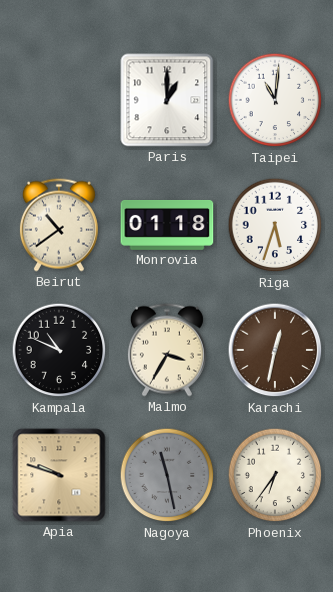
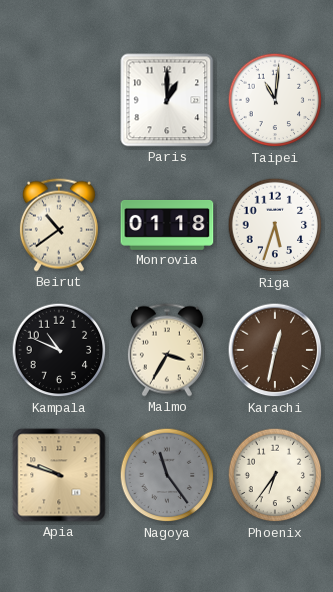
Nagoya: 11:28 -> 11:24
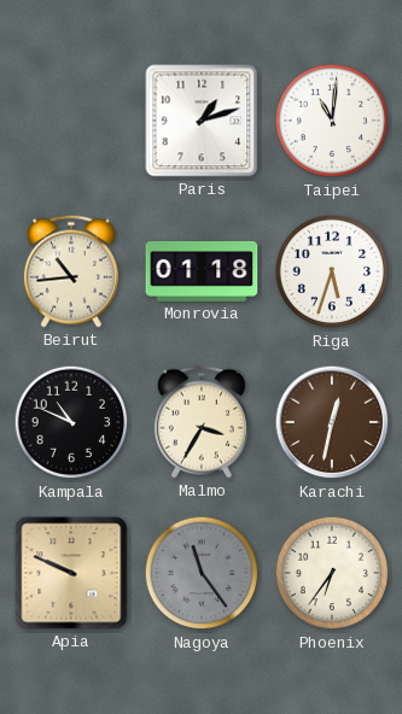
Paris: 1:00 -> 1:12
Beirut: 10:39 -> 10:44
Apia: 9:48 -> 9:49
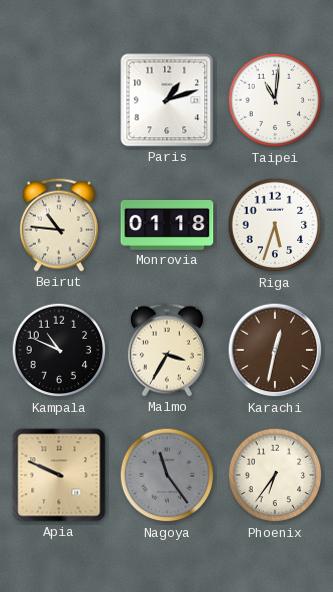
Beirut: 10:44 -> 10:46
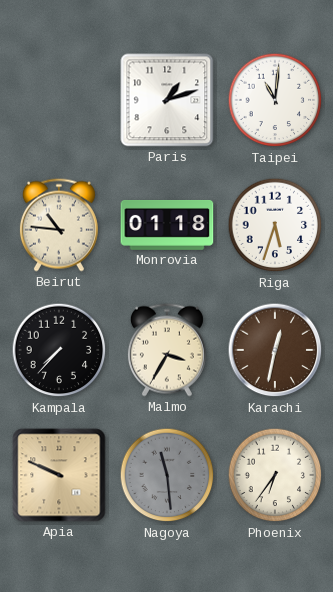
Kampala: 10:49 -> 7:37
Nagoya: 11:24 -> 11:29
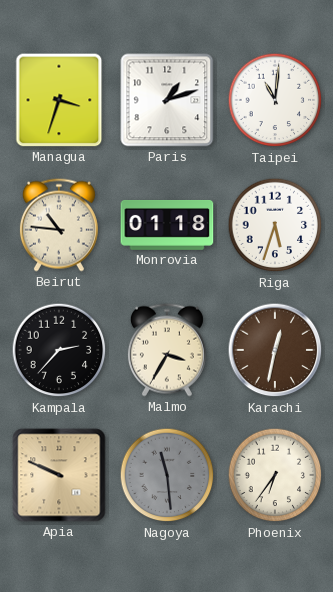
Managua: none -> 3:33
Kampala: 7:37 -> 2:37
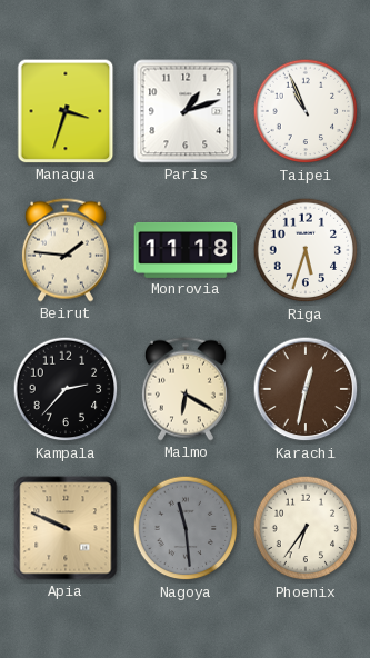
Taipei: 11:01 -> 10:56
Beirut: 10:46 -> 1:46
Monrovia: 01:18 -> 11:18
Malmo: 3:35 -> 6:20
